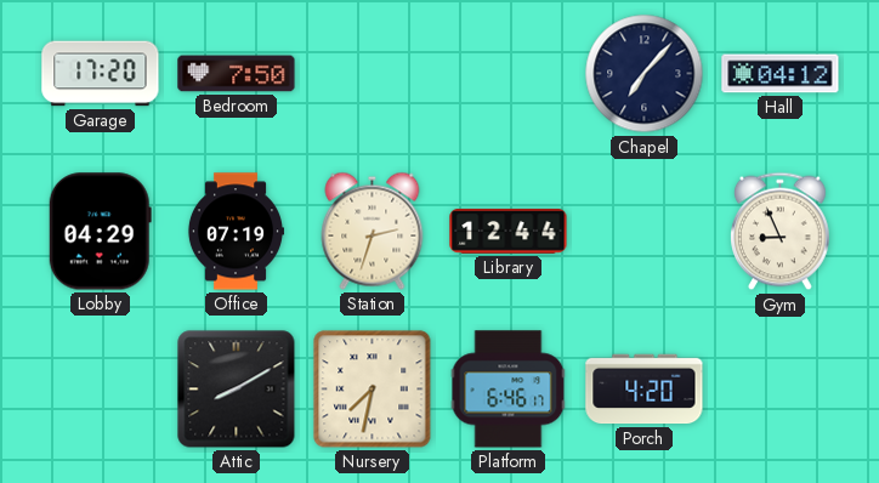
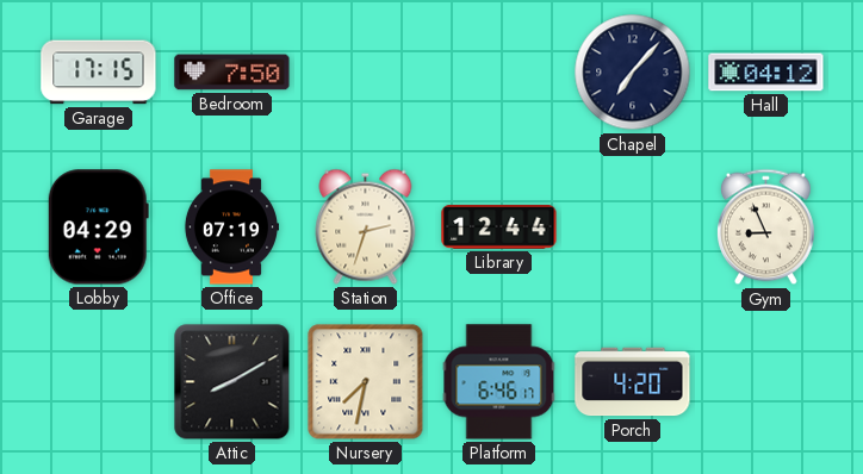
Garage: 17:20 -> 17:15
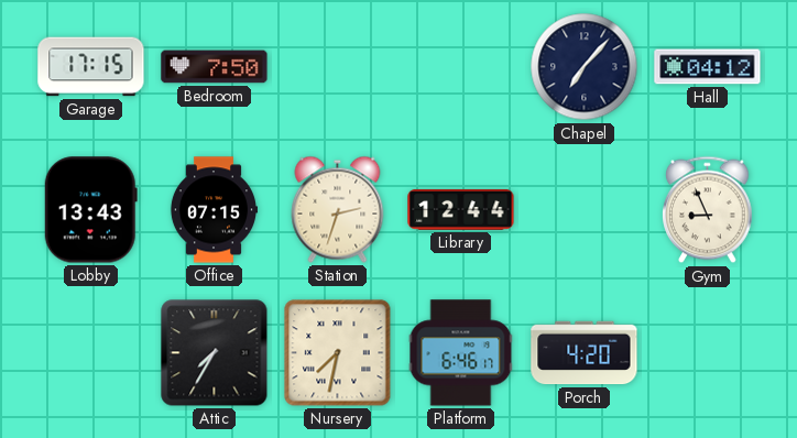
Lobby: 04:29 -> 13:43
Office: 07:19 -> 07:15
Attic: 8:10 -> 7:35
